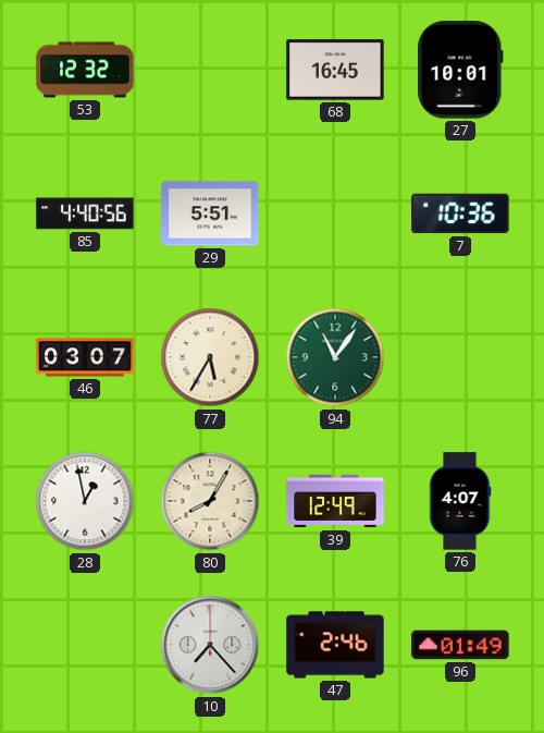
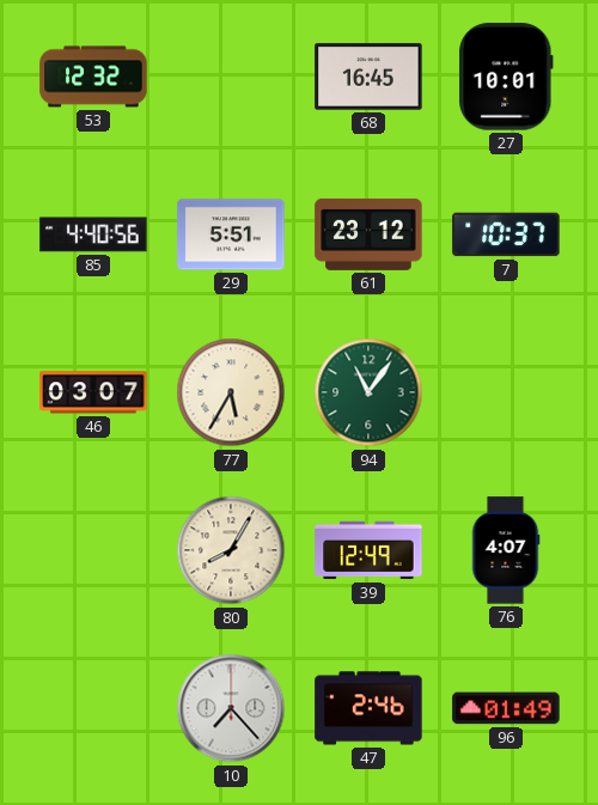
61: none -> 23:12
7: 10:36 -> 10:37
28: 12:58 -> none
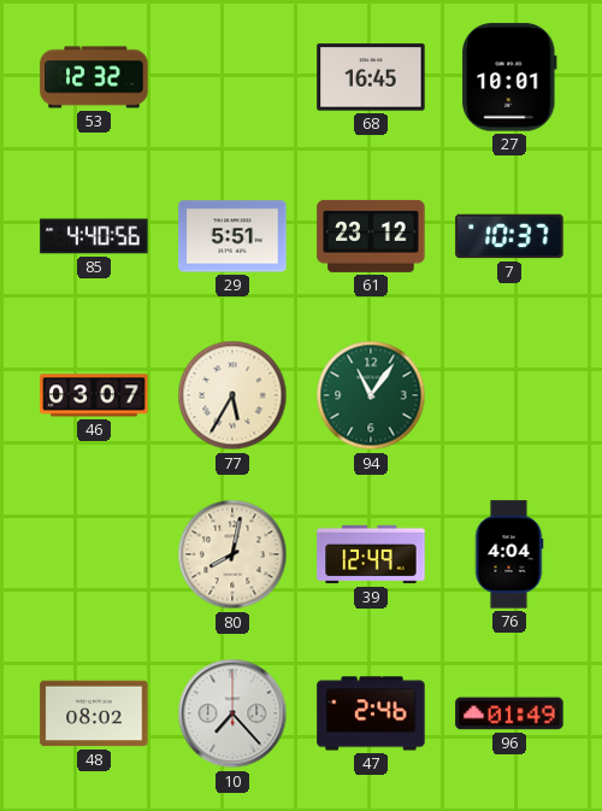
80: 8:05 -> 8:02
76: 4:07 -> 4:04
48: none -> 08:02
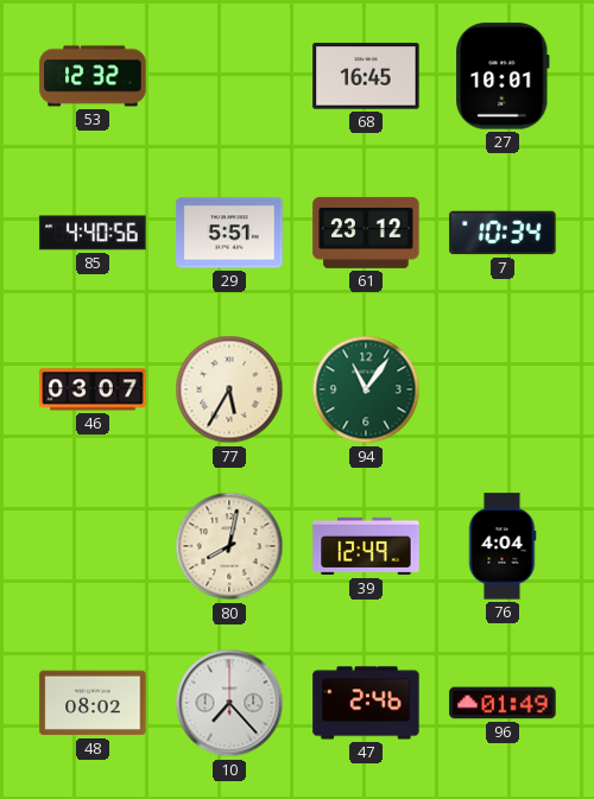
7: 10:37 -> 10:34
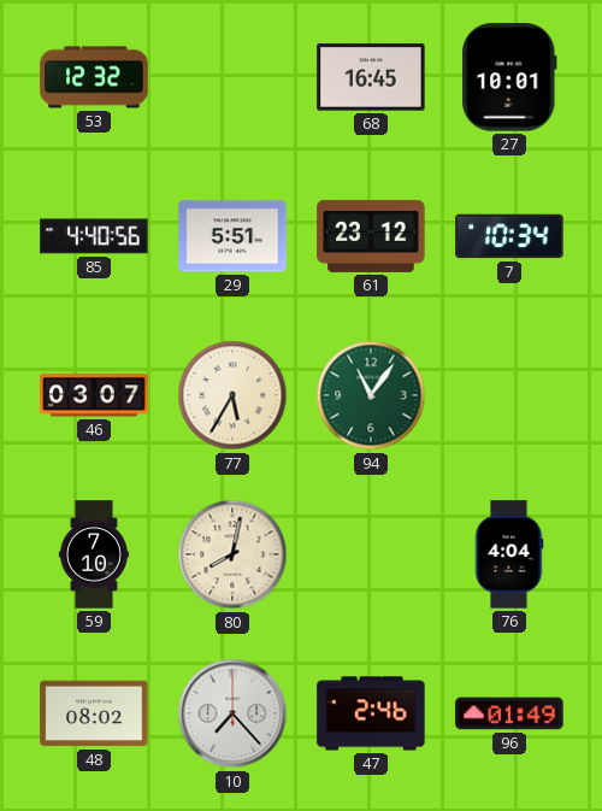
59: none -> 7:10
39: 12:49 -> none
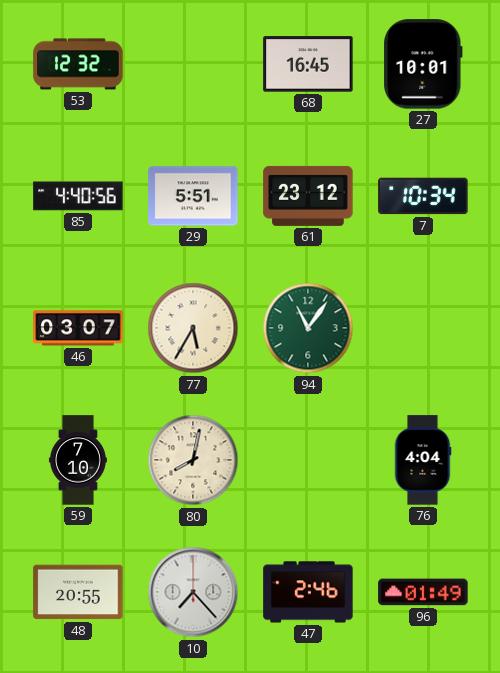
48: 08:02 -> 20:55
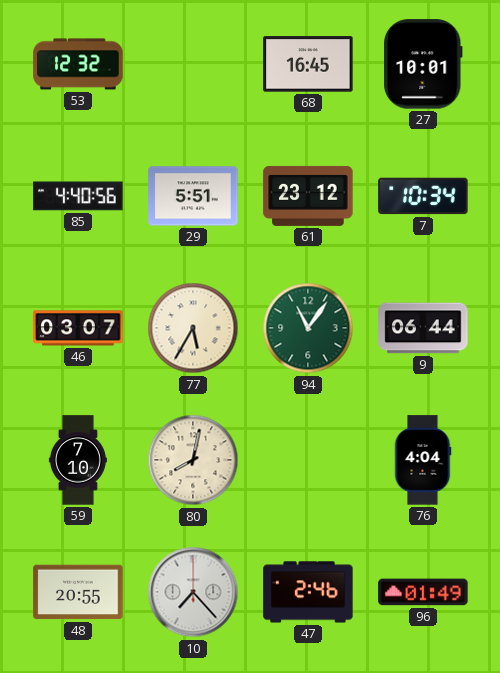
9: none -> 06:44
